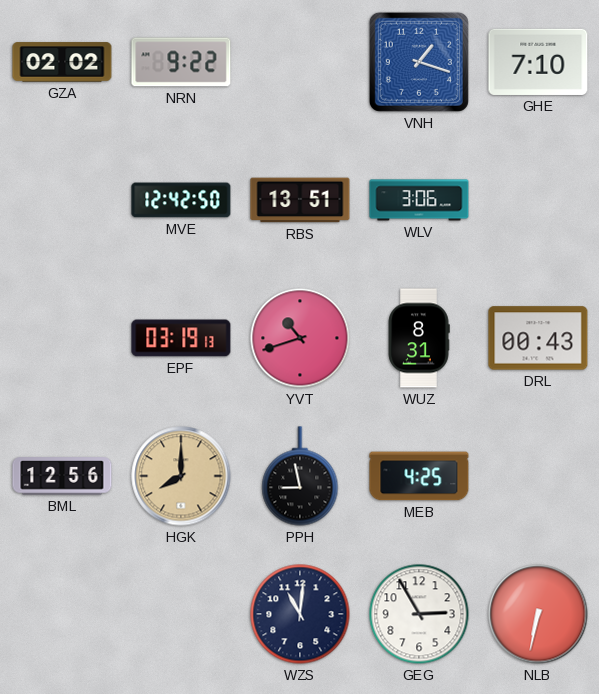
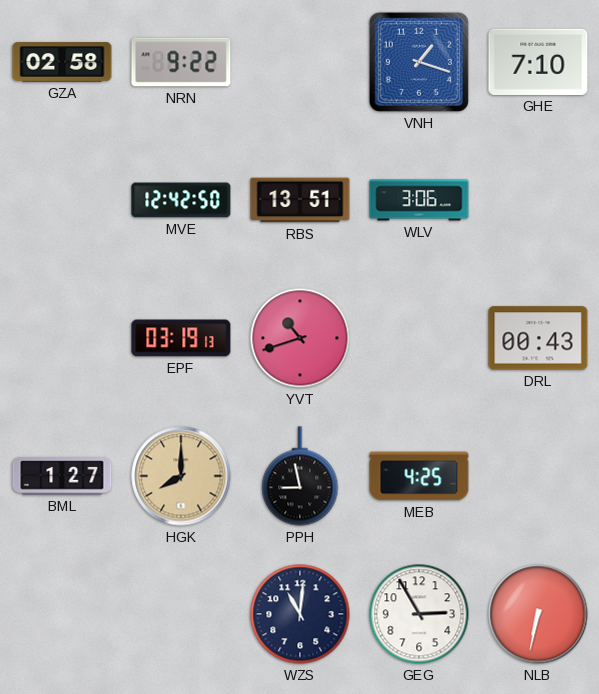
GZA: 02:02 -> 02:58
WUZ: 8:31 -> none
BML: 12:56 -> 1:27
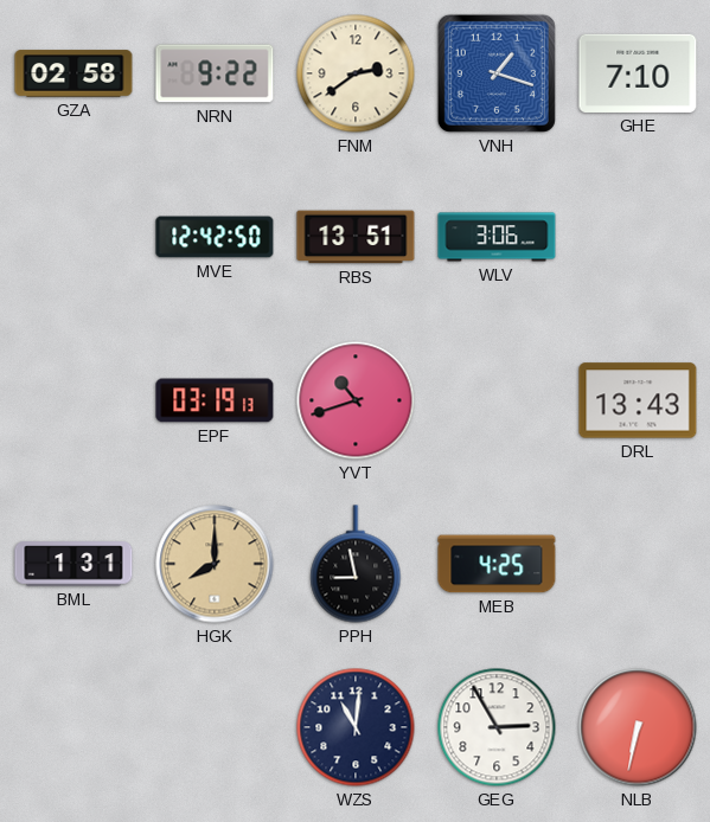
FNM: none -> 2:39
DRL: 00:43 -> 13:43
BML: 1:27 -> 1:31
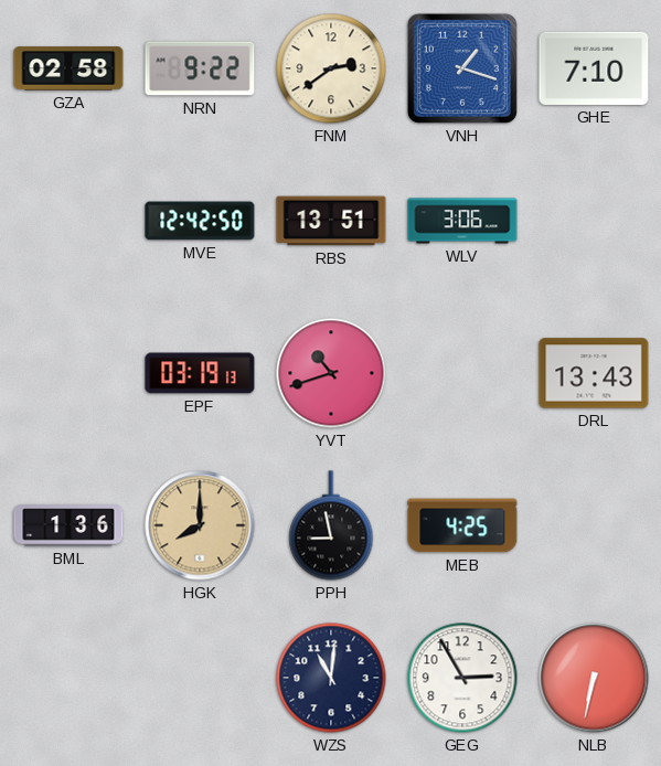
BML: 1:31 -> 1:36
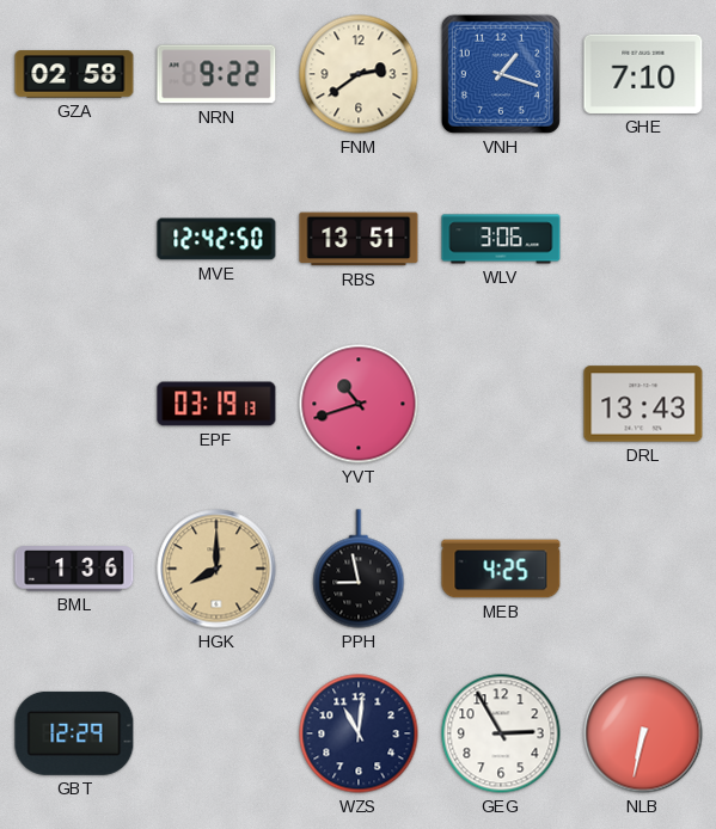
GBT: none -> 12:29
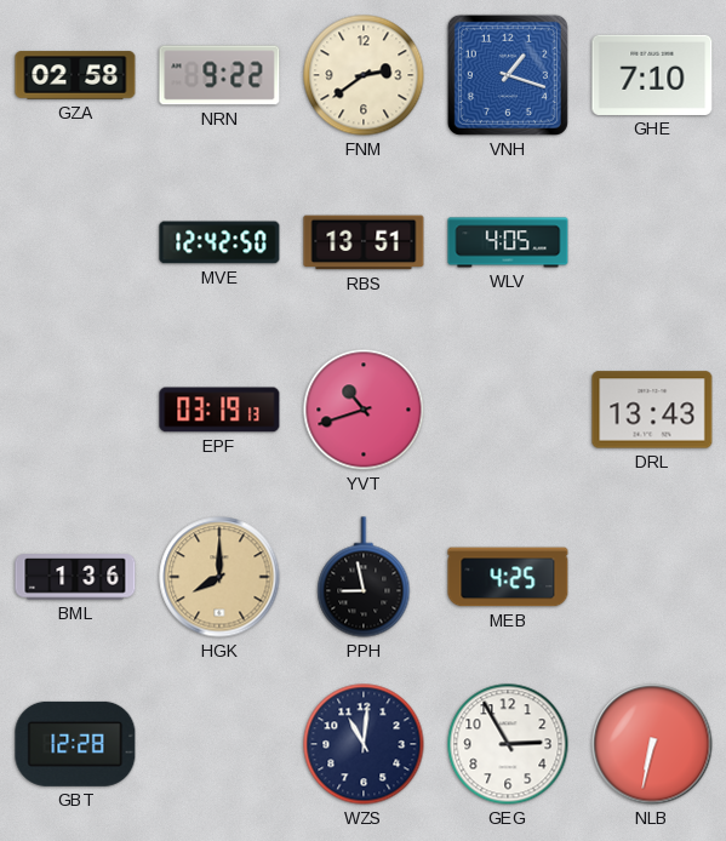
WLV: 3:06 -> 4:05
GBT: 12:29 -> 12:28
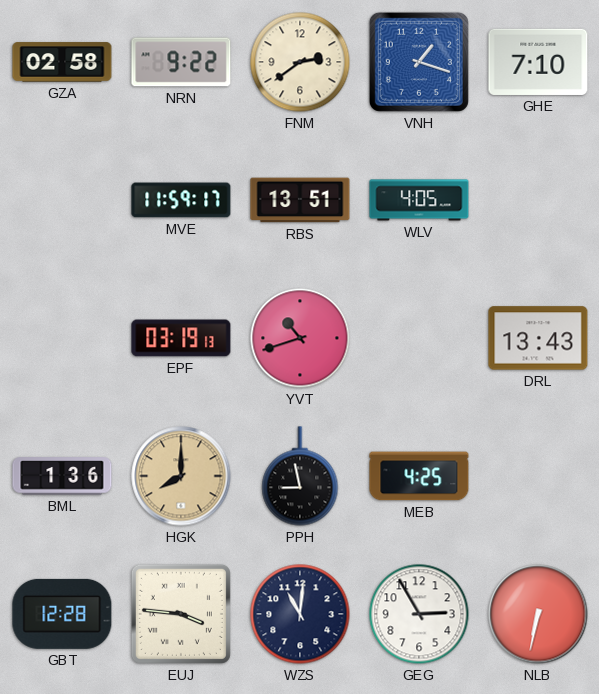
MVE: 12:42 -> 11:59
EUJ: none -> 3:46
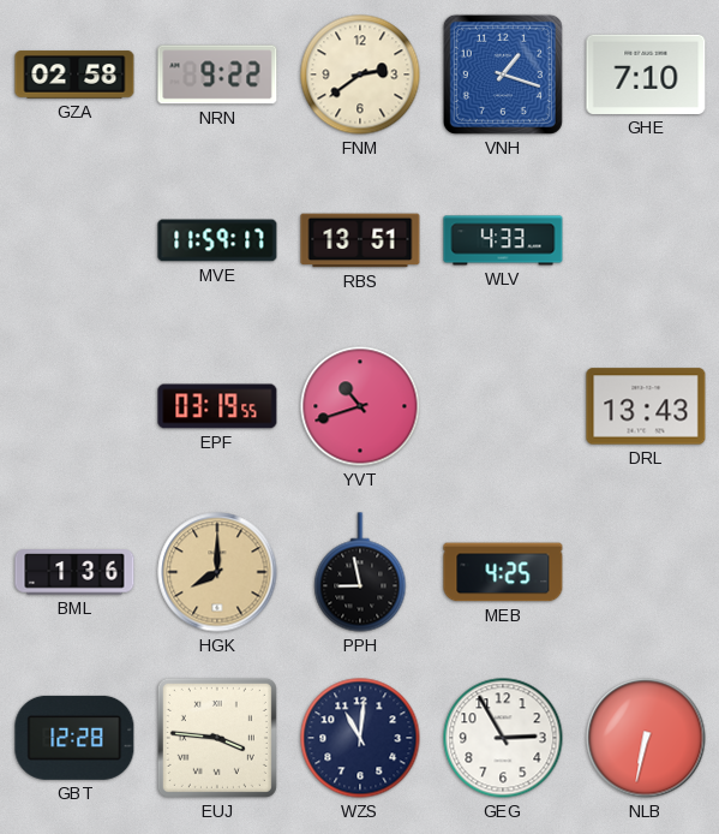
WLV: 4:05 -> 4:33
EPF: 03:19:13 -> 03:19:55
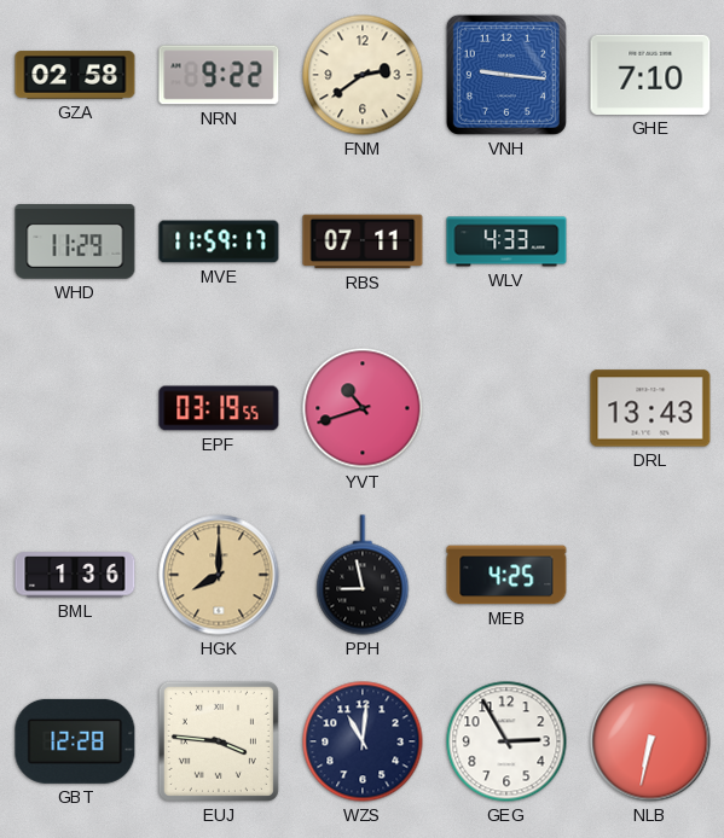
VNH: 1:18 -> 9:16
WHD: none -> 11:29
RBS: 13:51 -> 07:11
